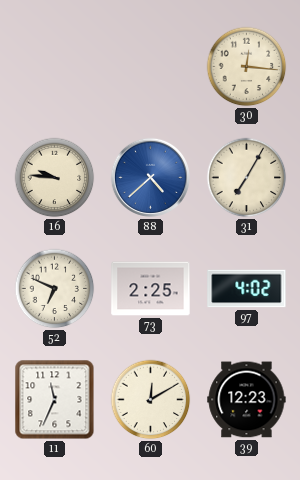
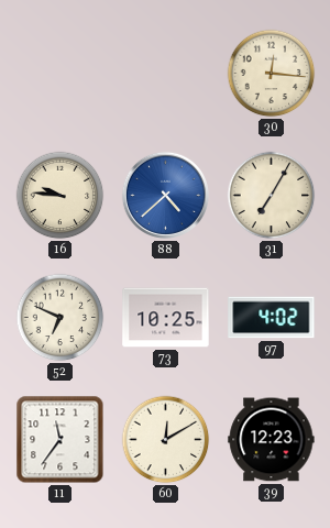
73: 2:25 -> 10:25
11: 11:34 -> 11:36
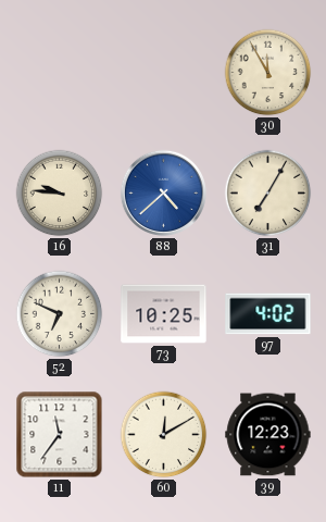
30: 12:16 -> 11:55
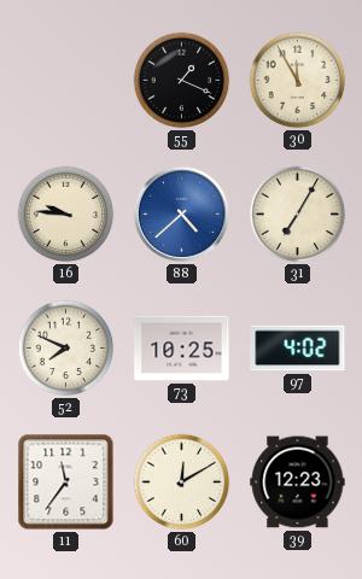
55: none -> 1:19
52: 6:49 -> 7:49
